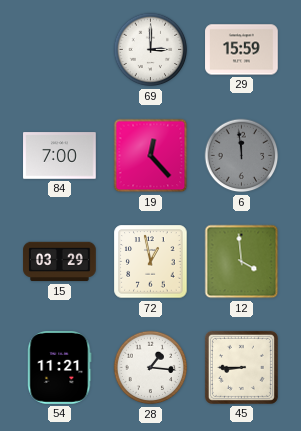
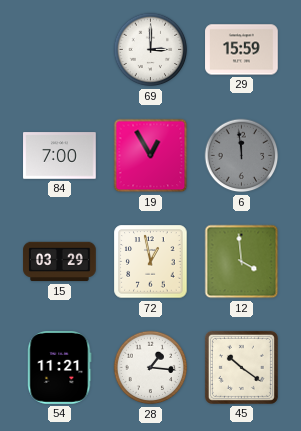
19: 12:23 -> 12:55
45: 8:45 -> 10:21
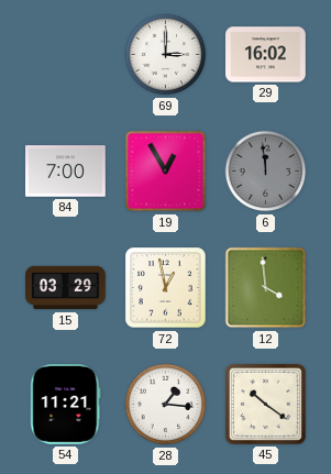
29: 15:59 -> 16:02
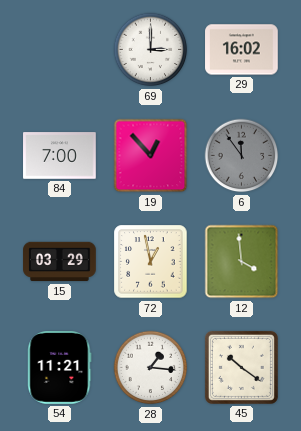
19: 12:55 -> 12:53
6: 11:59 -> 11:54
